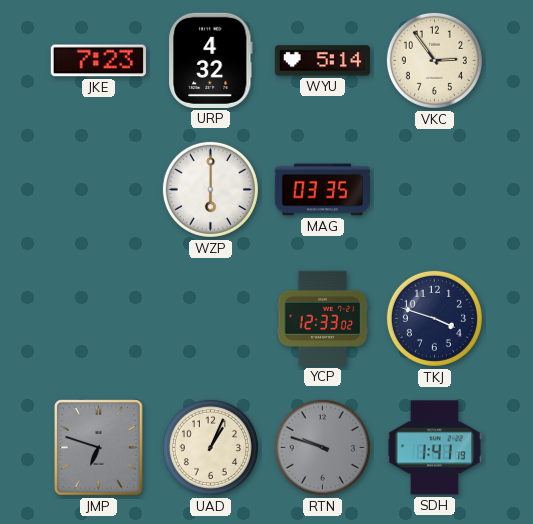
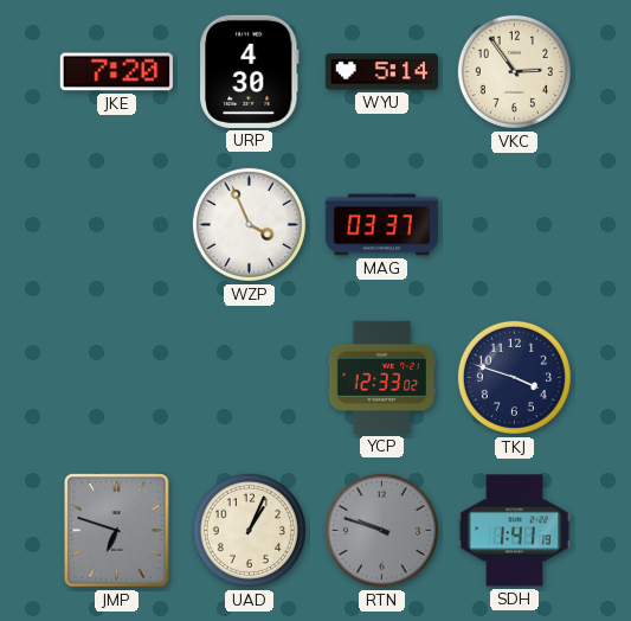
JKE: 7:23 -> 7:20
URP: 4:32 -> 4:30
WZP: 6:00 -> 3:56
MAG: 03:35 -> 03:37
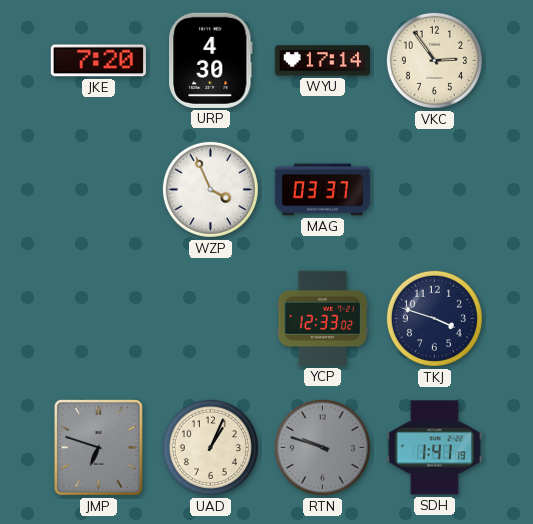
WYU: 5:14 -> 17:14
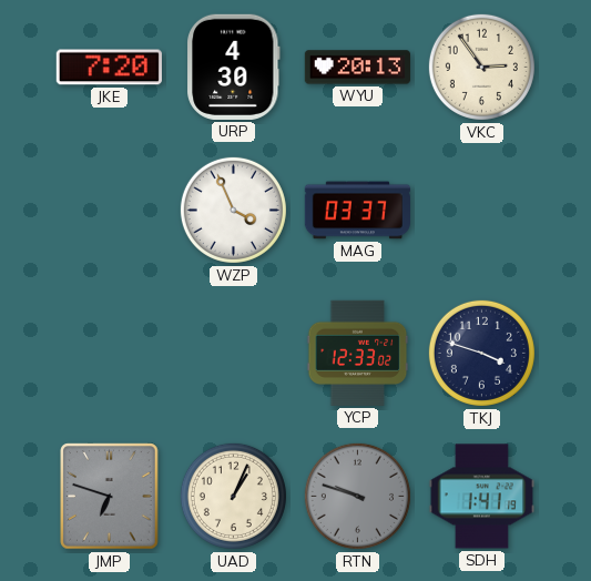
WYU: 17:14 -> 20:13
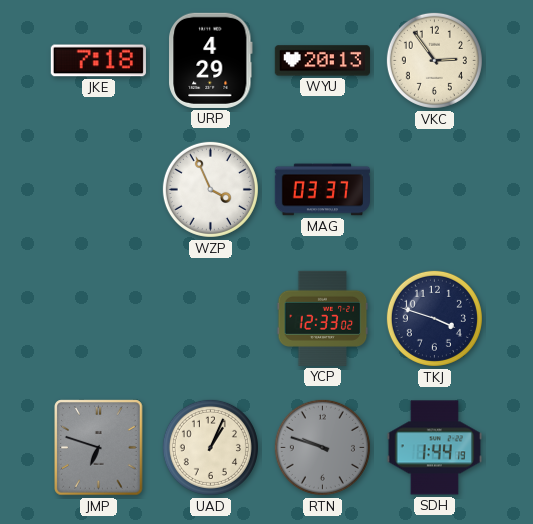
JKE: 7:20 -> 7:18
URP: 4:30 -> 4:29
SDH: 1:41 -> 1:44
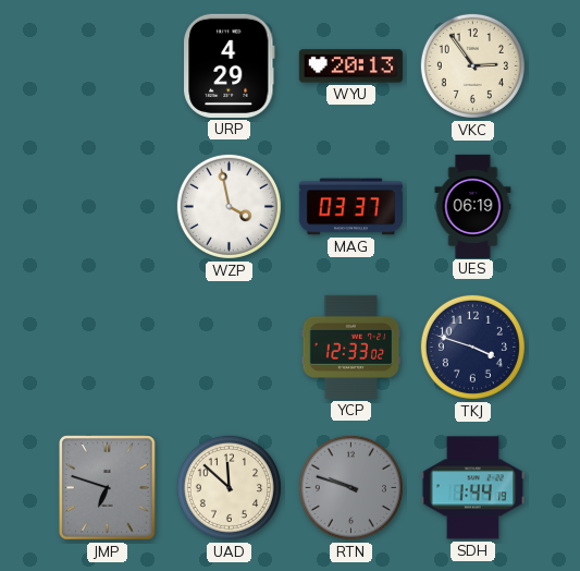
JKE: 7:18 -> none
WZP: 3:56 -> 3:58
UES: none -> 06:19
UAD: 1:04 -> 11:52
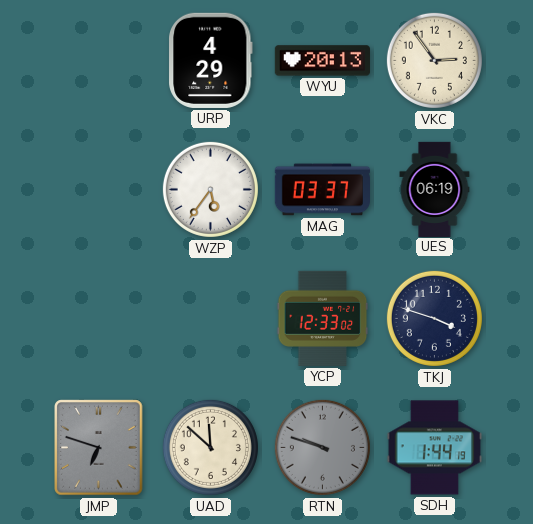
WZP: 3:58 -> 5:36
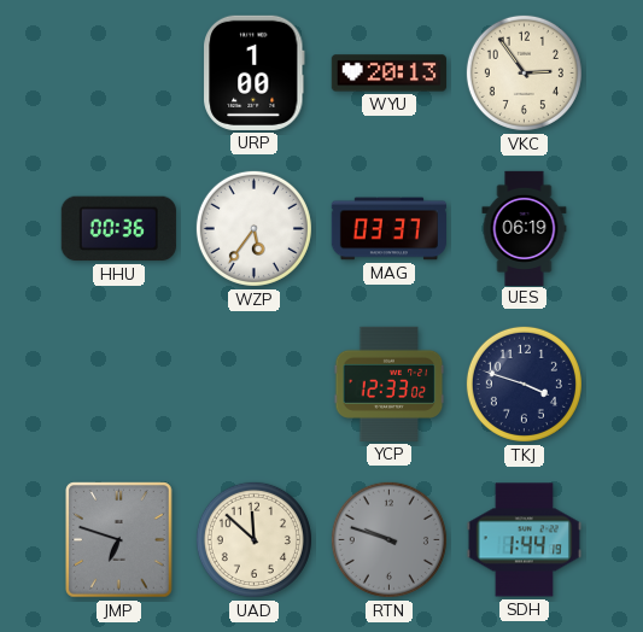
URP: 4:29 -> 1:00
HHU: none -> 00:36
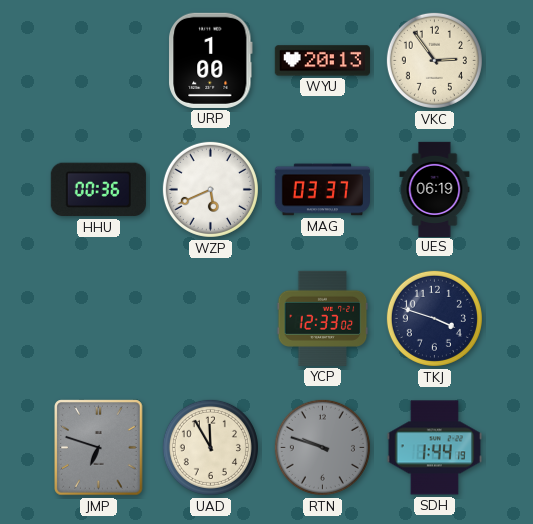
WZP: 5:36 -> 5:41
UAD: 11:52 -> 11:55
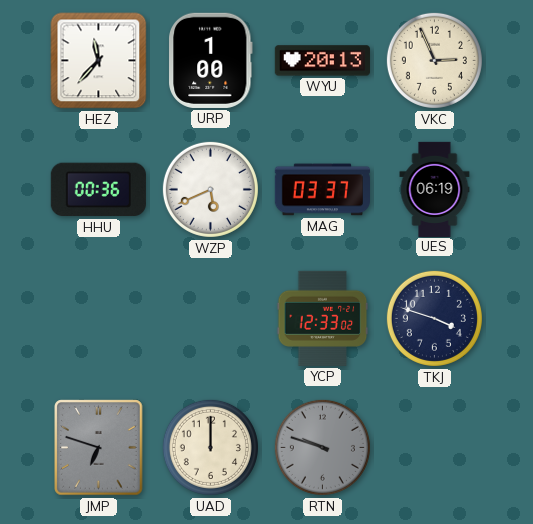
HEZ: none -> 11:37
VKC: 2:54 -> 2:56
UAD: 11:55 -> 12:00
SDH: 1:44 -> none
